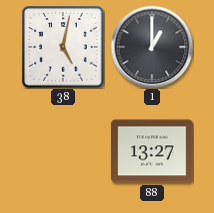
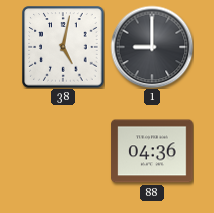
1: 1:00 -> 9:00
88: 13:27 -> 04:36
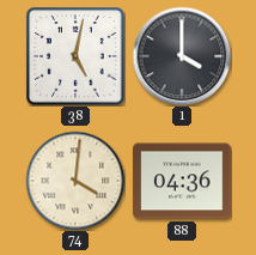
1: 9:00 -> 4:00
74: none -> 4:01
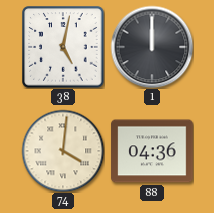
1: 4:00 -> 12:00
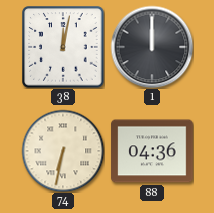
38: 5:02 -> 12:02
74: 4:01 -> 6:32
